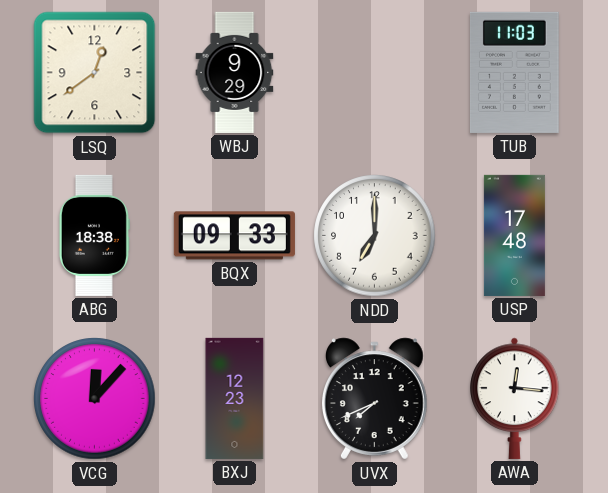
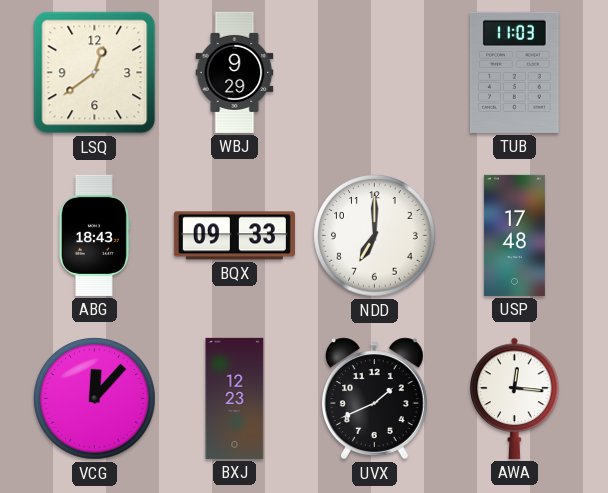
ABG: 18:38 -> 18:43
UVX: 7:41 -> 1:41
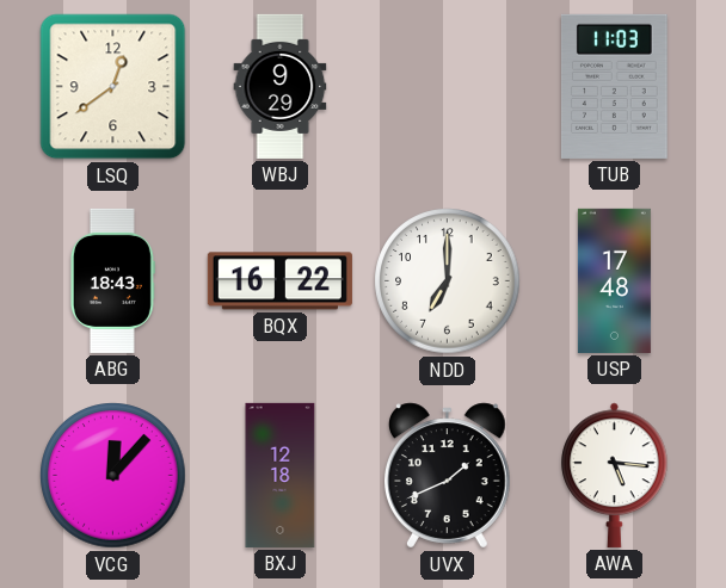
BQX: 09:33 -> 16:22
BXJ: 12:23 -> 12:18
AWA: 12:16 -> 5:16
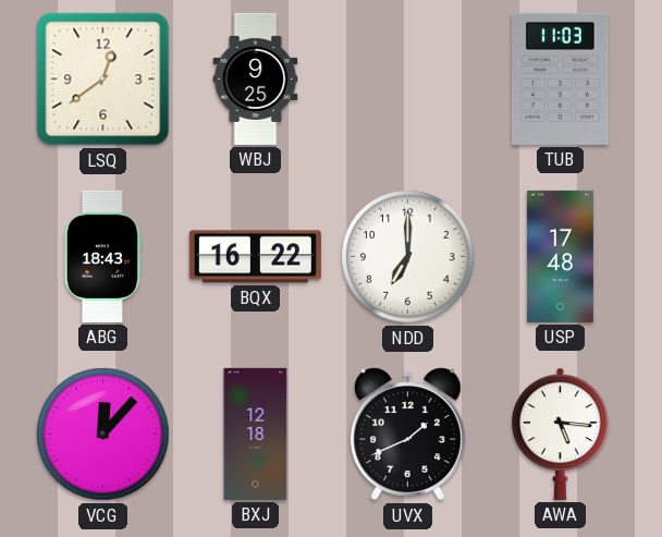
WBJ: 9:29 -> 9:25
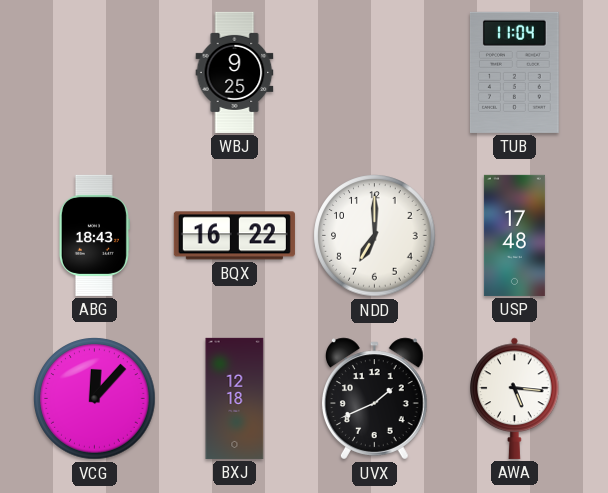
LSQ: 12:39 -> none
TUB: 11:03 -> 11:04
